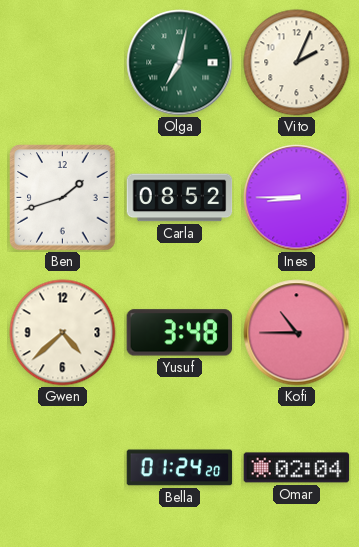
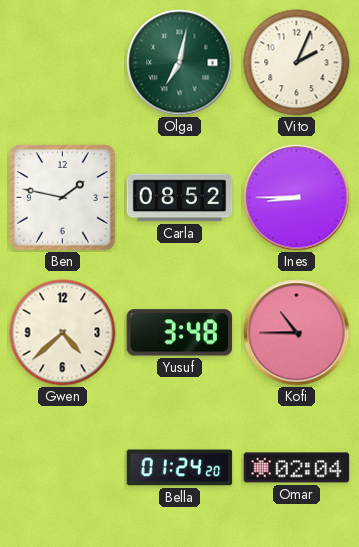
Ben: 1:42 -> 1:47
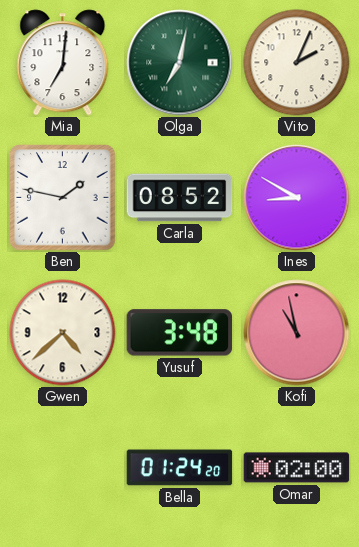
Mia: none -> 7:01
Ines: 8:45 -> 8:50
Kofi: 10:45 -> 10:58
Omar: 02:04 -> 02:00
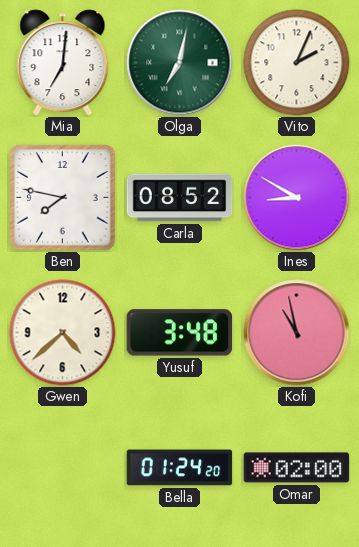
Ben: 1:47 -> 7:47
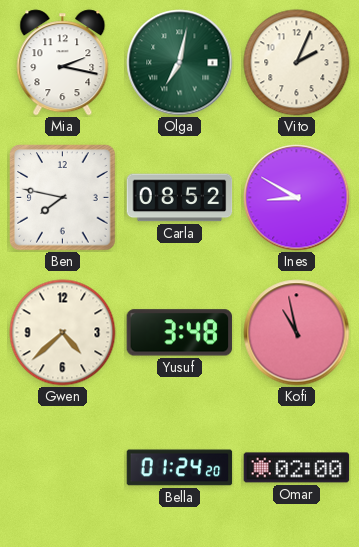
Mia: 7:01 -> 2:17
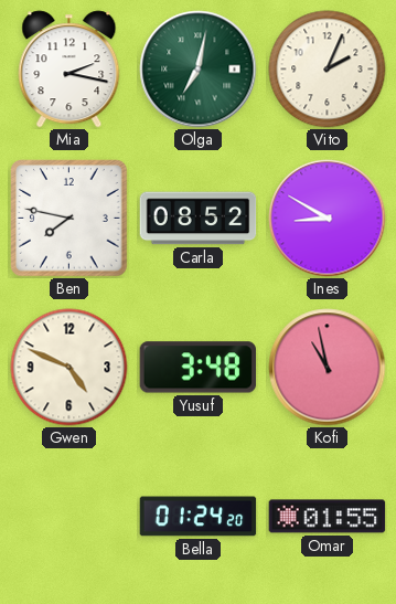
Gwen: 4:38 -> 4:49
Omar: 02:00 -> 01:55
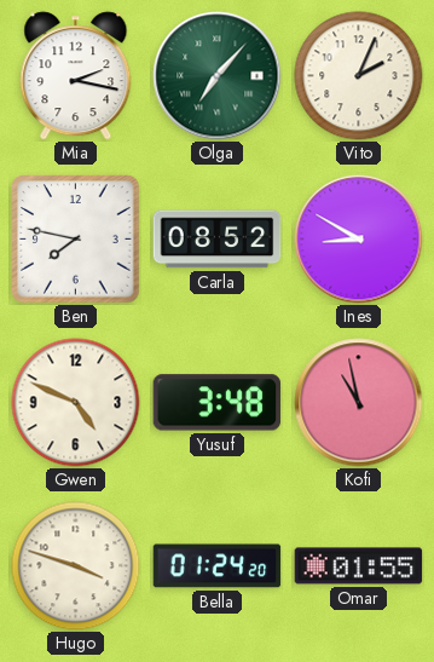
Olga: 7:02 -> 7:07
Hugo: none -> 3:48
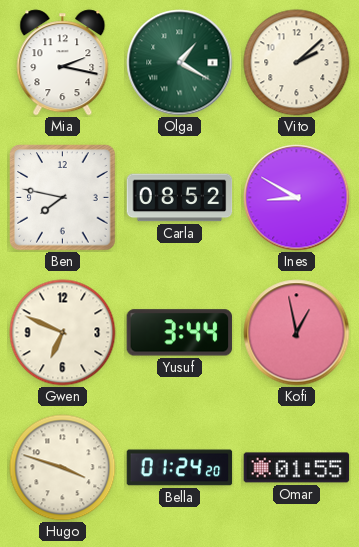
Olga: 7:07 -> 1:20
Vito: 2:04 -> 2:08
Gwen: 4:49 -> 6:49
Yusuf: 3:48 -> 3:44
Kofi: 10:58 -> 12:58
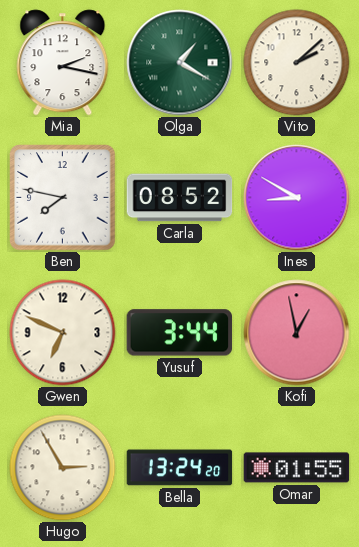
Hugo: 3:48 -> 2:55
Bella: 01:24 -> 13:24
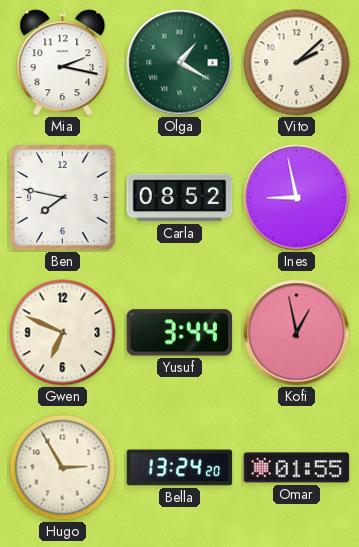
Ines: 8:50 -> 8:58
